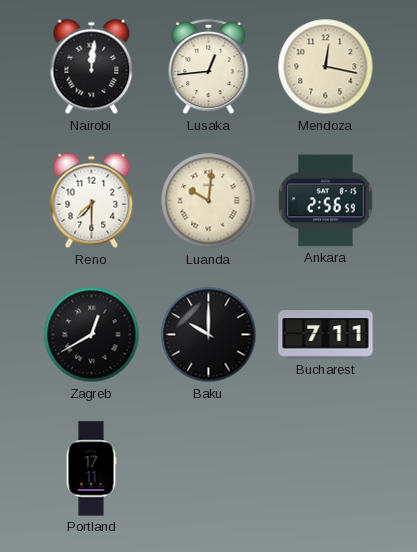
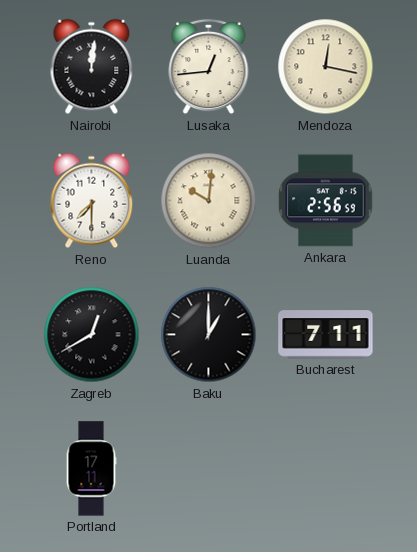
Baku: 10:00 -> 1:00
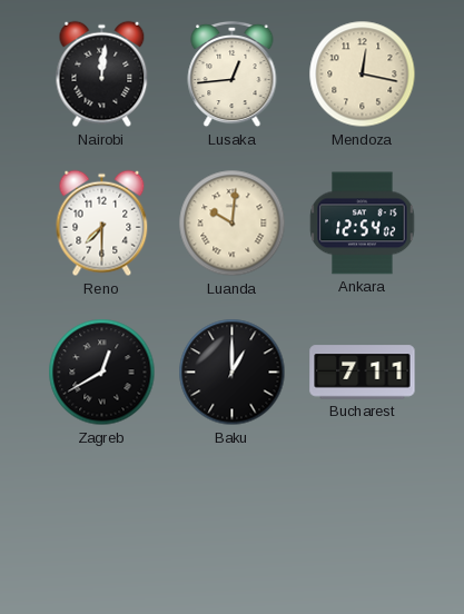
Ankara: 2:56 -> 12:54
Portland: 17:11 -> none
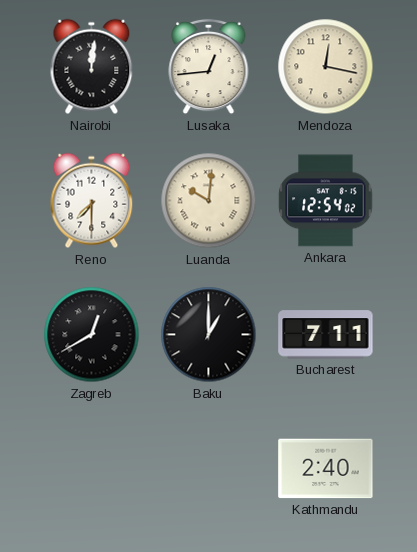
Kathmandu: none -> 2:40
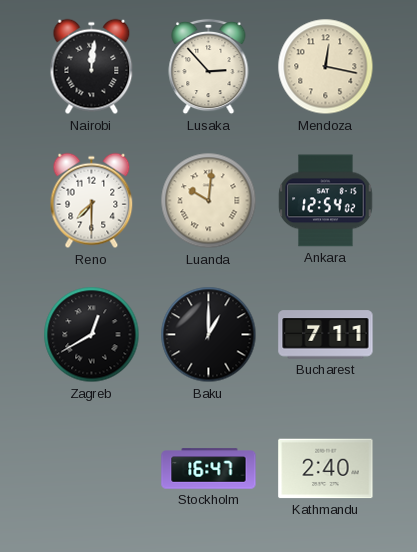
Lusaka: 12:44 -> 2:53
Stockholm: none -> 16:47
